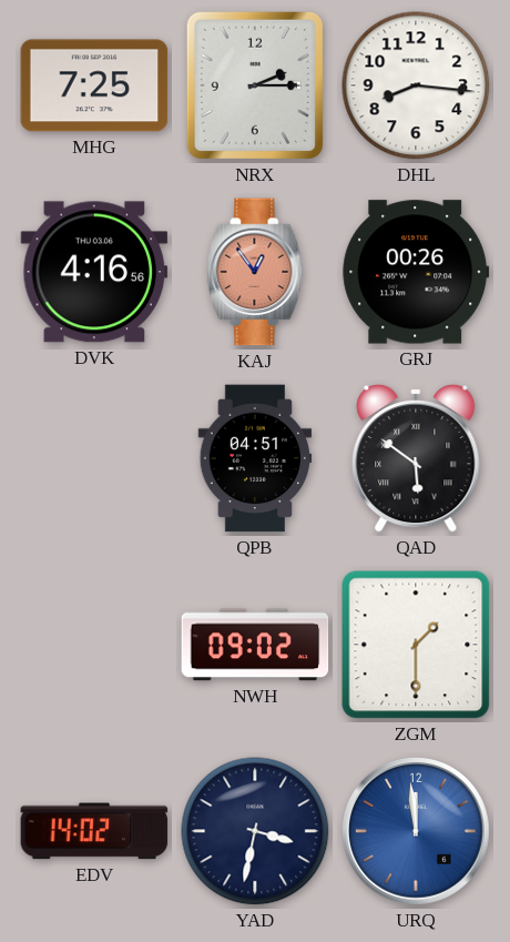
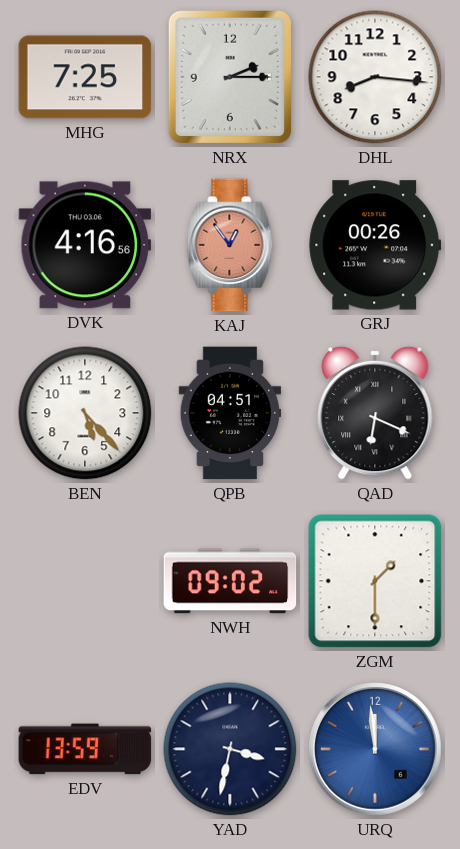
BEN: none -> 5:23
QAD: 5:51 -> 6:19
EDV: 14:02 -> 13:59
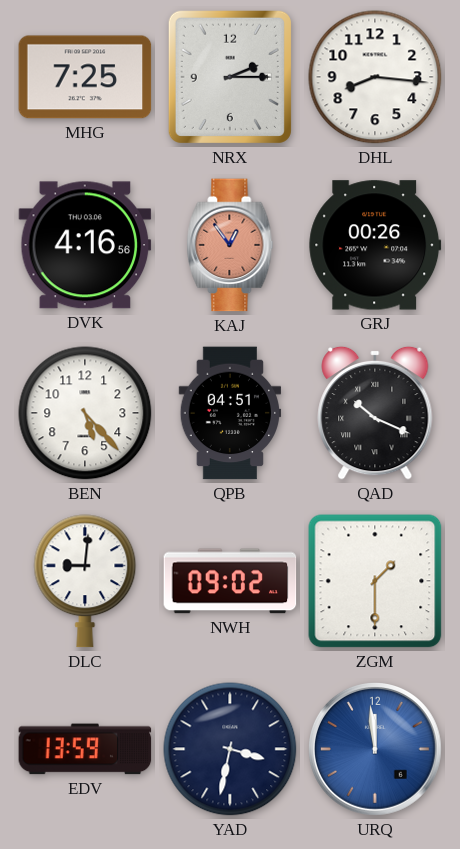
QAD: 6:19 -> 10:19
DLC: none -> 9:01
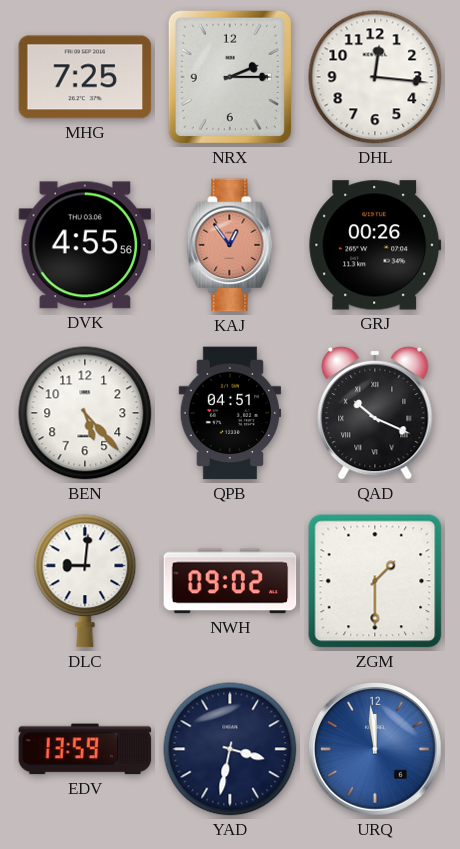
DHL: 8:16 -> 12:16
DVK: 4:16 -> 4:55
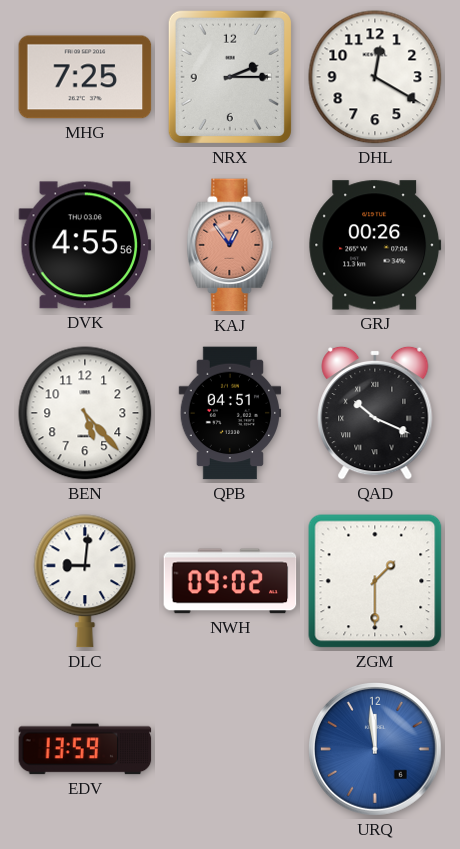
DHL: 12:16 -> 12:20
YAD: 3:32 -> none
